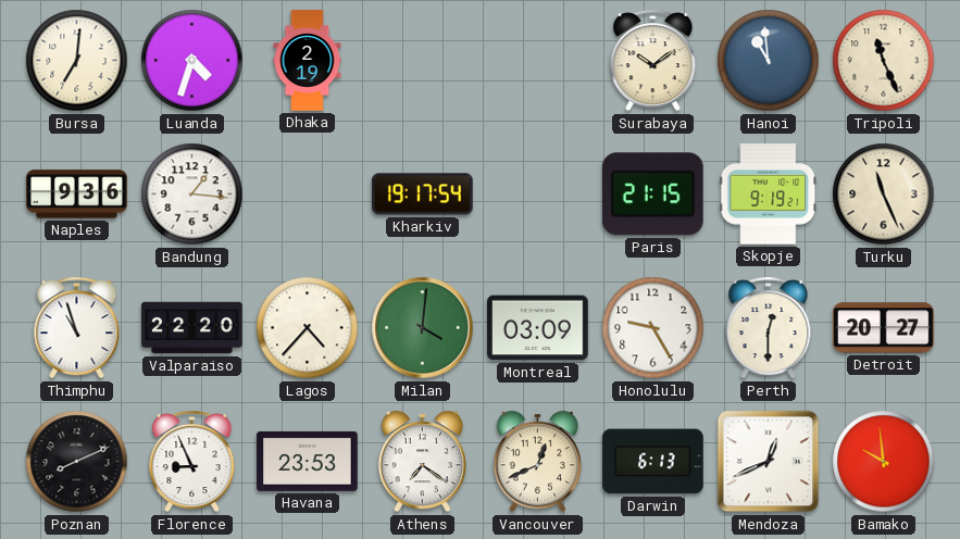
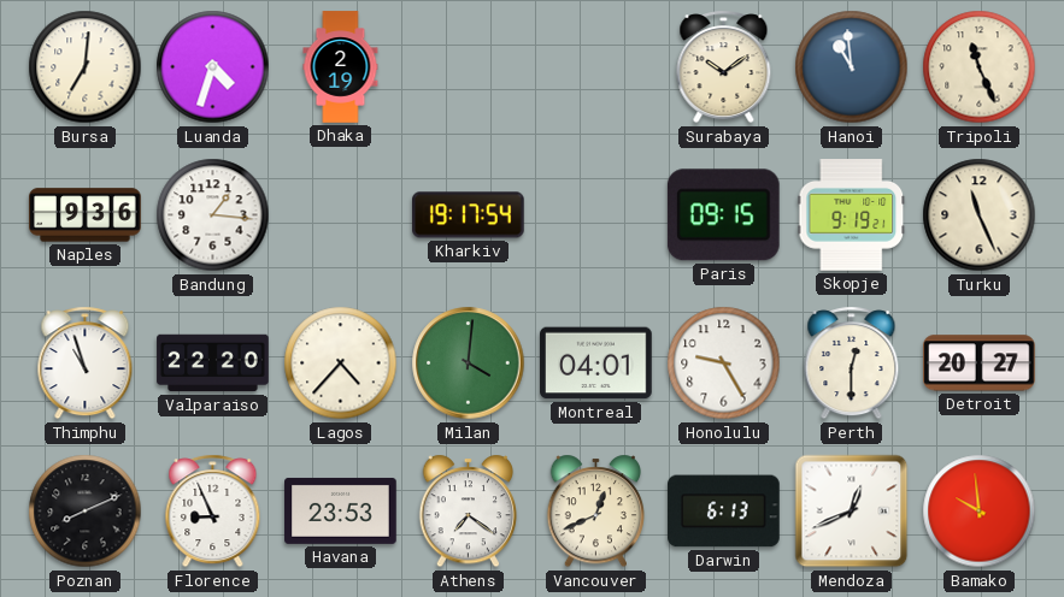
Paris: 21:15 -> 09:15
Montreal: 03:09 -> 04:01
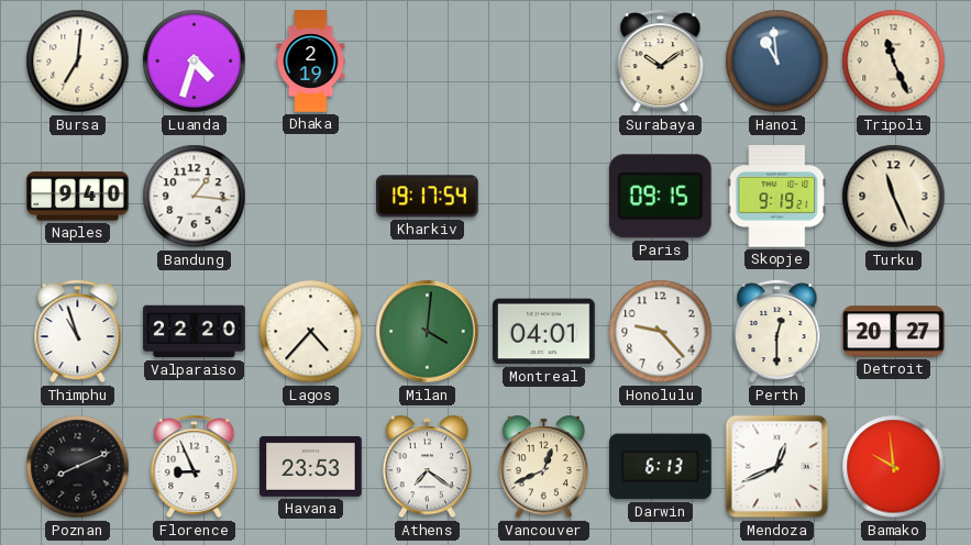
Naples: 9:36 -> 9:40
Honolulu: 9:25 -> 9:23
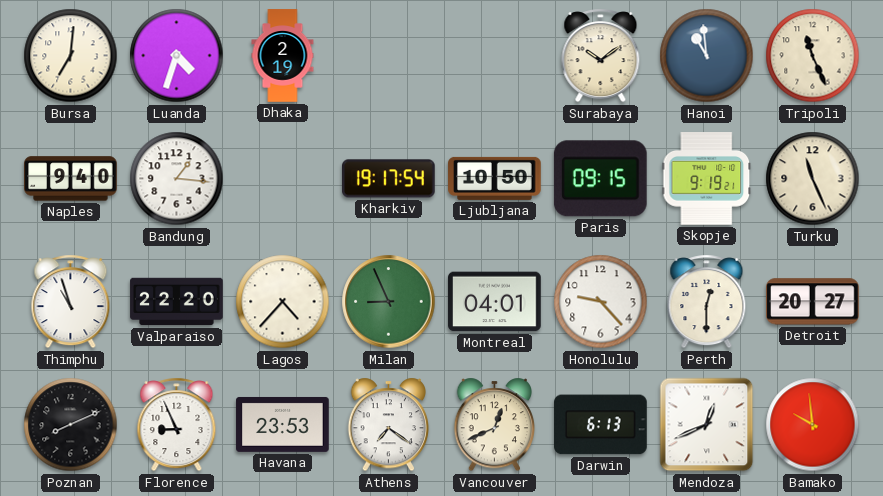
Ljubljana: none -> 10:50
Milan: 4:01 -> 8:56
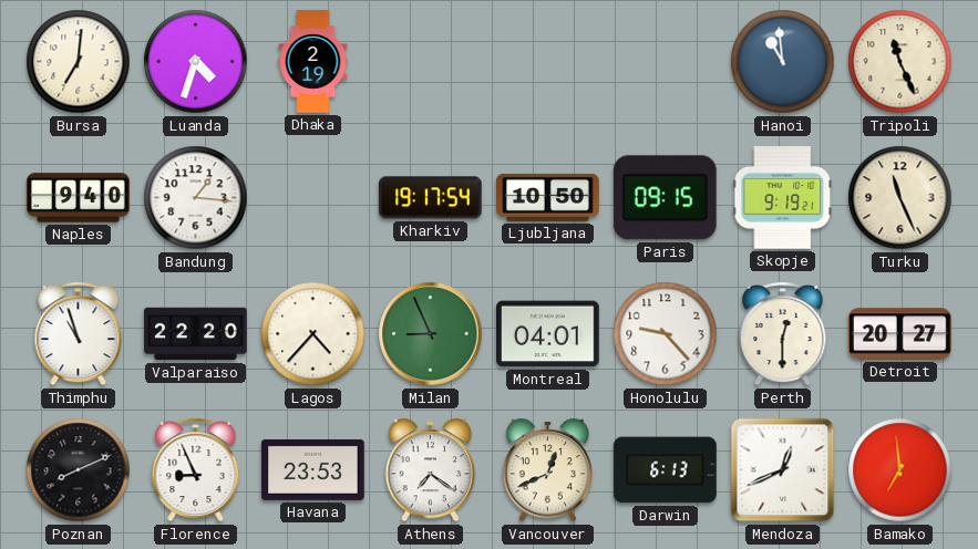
Surabaya: 10:09 -> none
Bamako: 9:59 -> 6:59
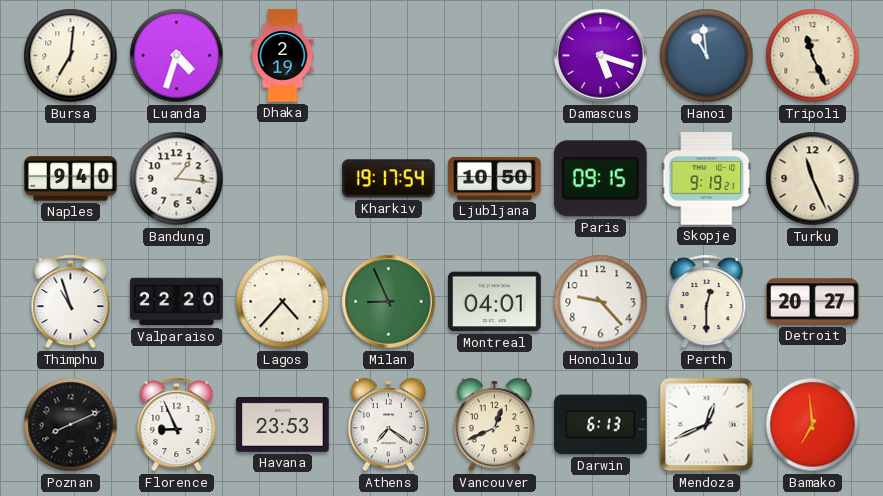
Damascus: none -> 5:18
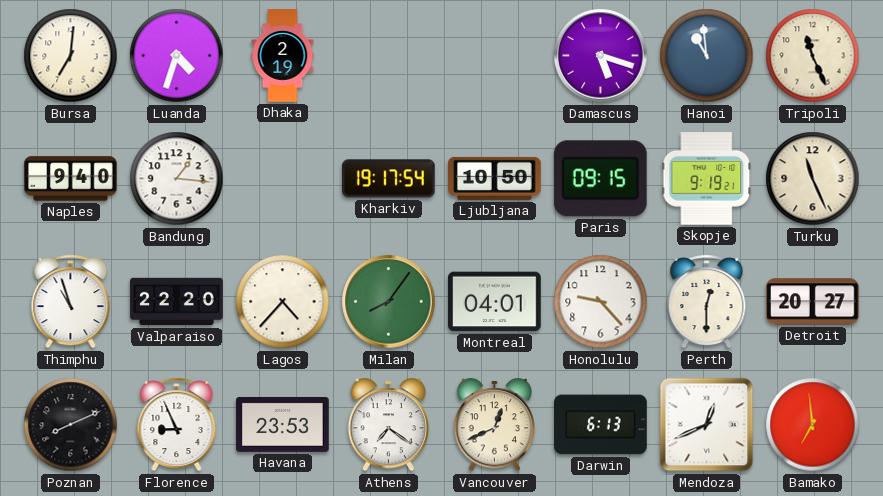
Milan: 8:56 -> 8:06
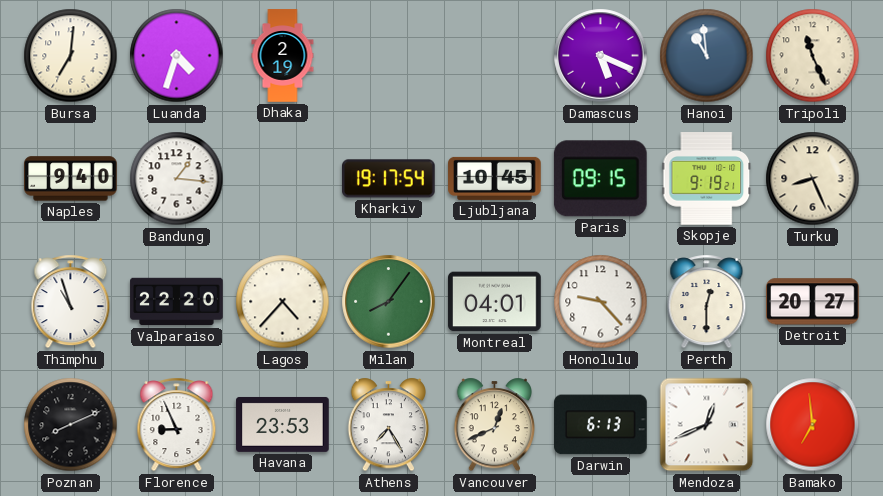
Damascus: 5:18 -> 5:19
Ljubljana: 10:50 -> 10:45
Turku: 11:26 -> 8:26
Athens: 7:21 -> 7:25
